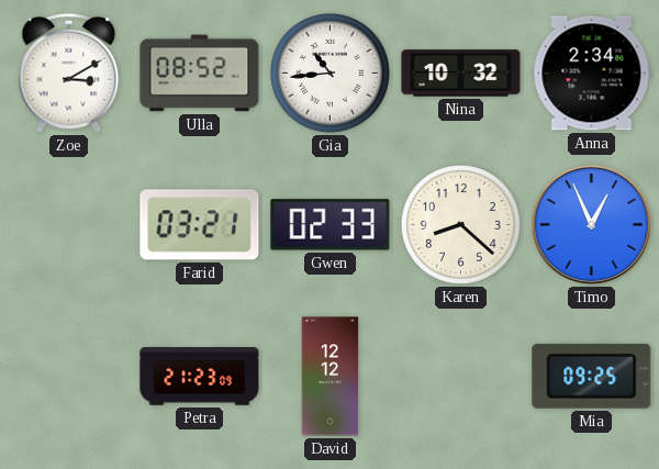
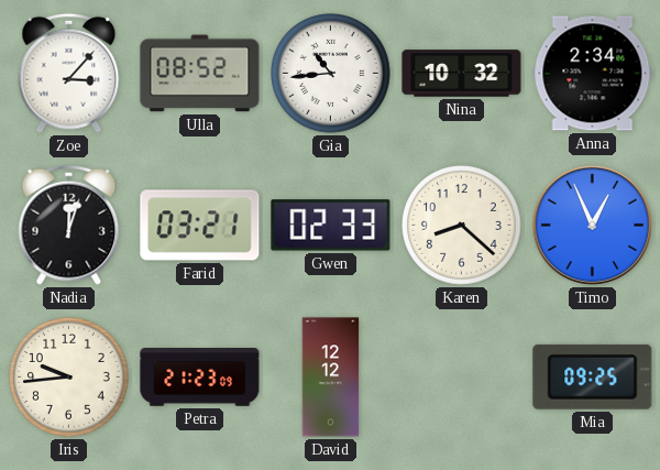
Zoe: 3:10 -> 3:07
Nadia: none -> 12:03
Iris: none -> 9:44
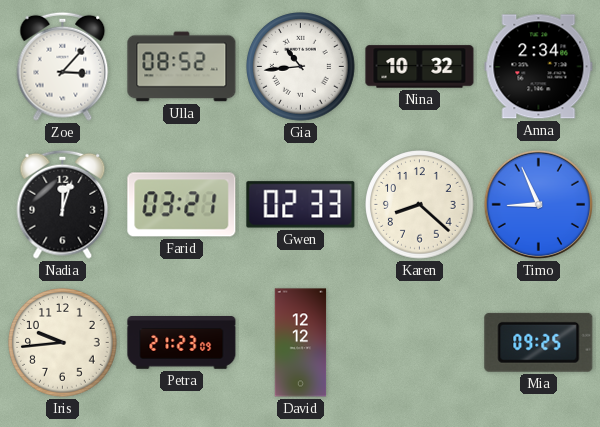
Timo: 12:56 -> 8:56
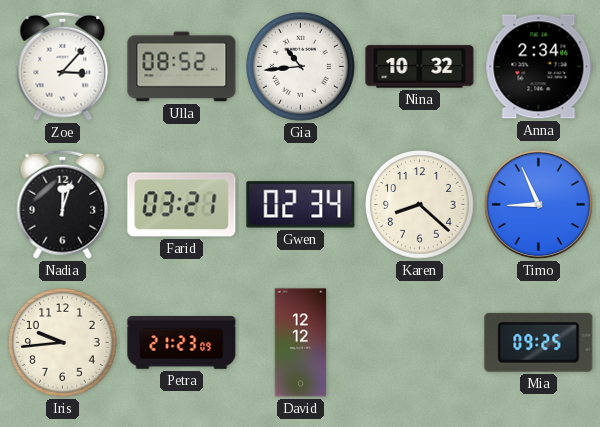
Gwen: 02:33 -> 02:34
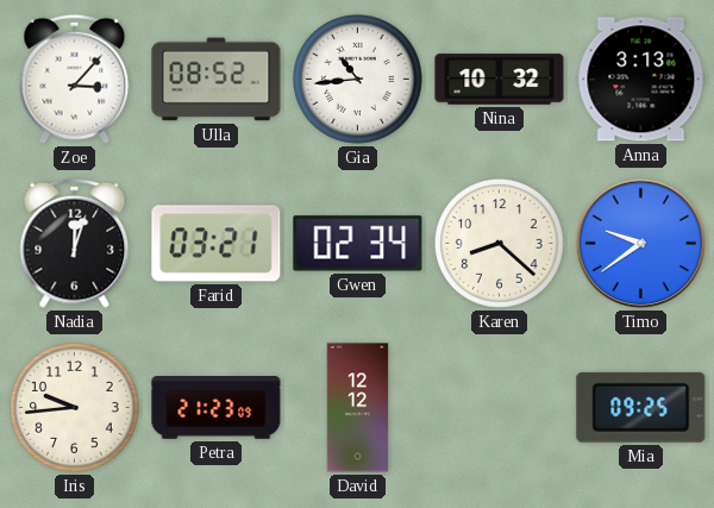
Anna: 2:34 -> 3:13
Timo: 8:56 -> 9:39
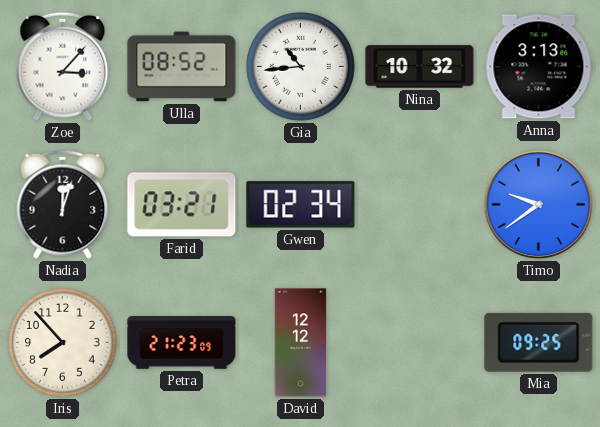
Karen: 8:22 -> none
Iris: 9:44 -> 7:53
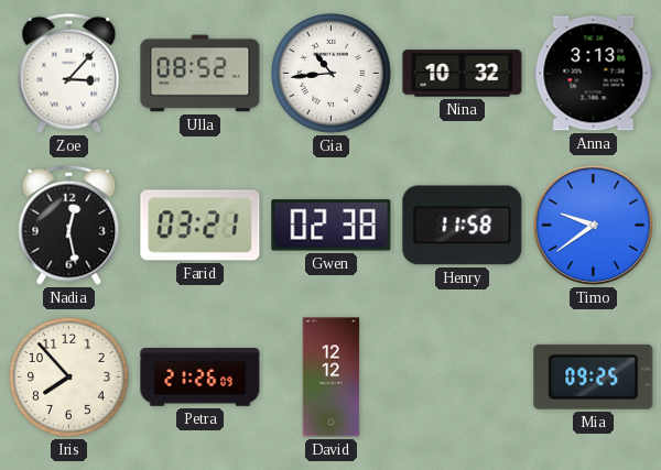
Nadia: 12:03 -> 12:28
Gwen: 02:34 -> 02:38
Henry: none -> 11:58
Petra: 21:23 -> 21:26
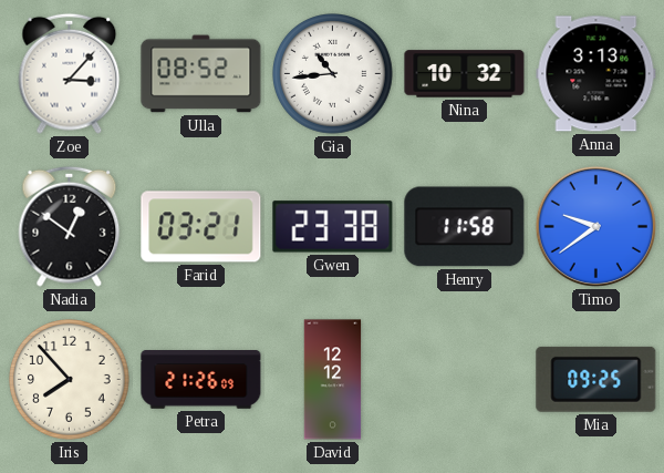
Nadia: 12:28 -> 12:51
Gwen: 02:38 -> 23:38
